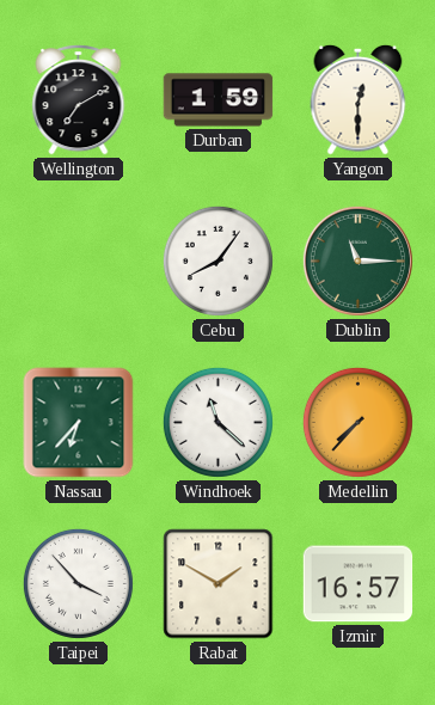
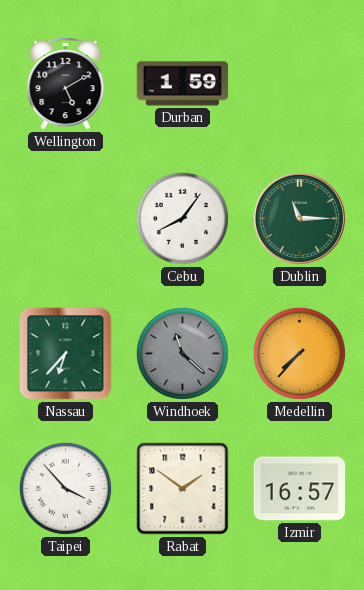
Wellington: 7:10 -> 5:10
Yangon: 12:30 -> none
Windhoek dial: white -> grey
Rabat: 1:50 -> 1:51
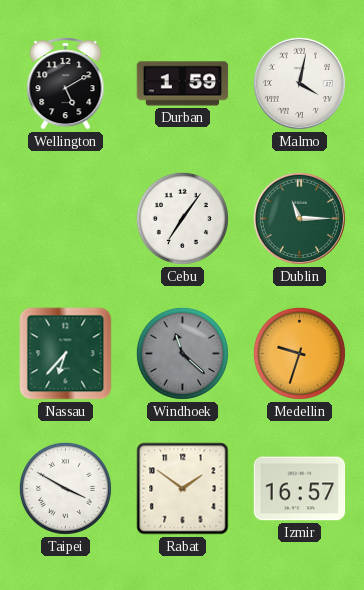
Malmo: none -> 4:02
Cebu: 8:06 -> 7:06
Medellin: 7:37 -> 9:33
Taipei: 3:53 -> 3:50
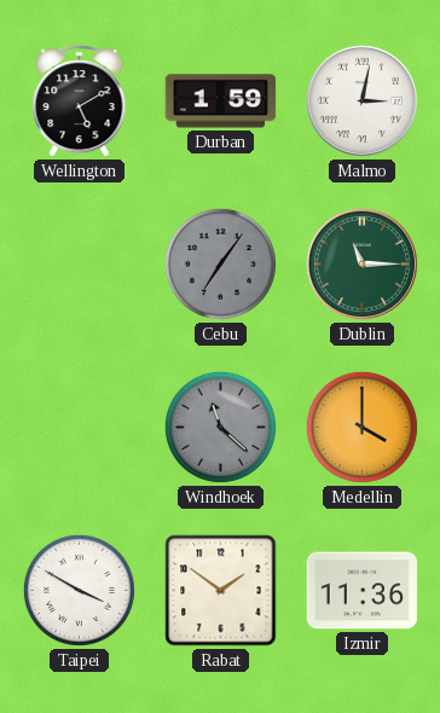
Malmo: 4:02 -> 3:02
Cebu dial: white -> grey
Nassau: 6:37 -> none
Medellin: 9:33 -> 4:00
Izmir: 16:57 -> 11:36
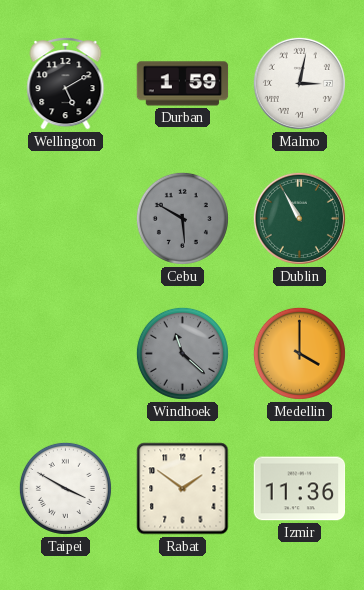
Cebu: 7:06 -> 5:50
Dublin: 11:15 -> 10:55
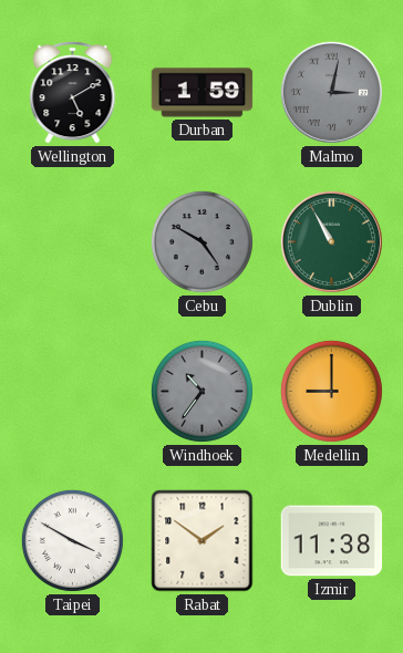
Malmo dial: white -> grey
Cebu: 5:50 -> 4:50
Windhoek: 11:22 -> 10:36
Medellin: 4:00 -> 9:00
Izmir: 11:36 -> 11:38
